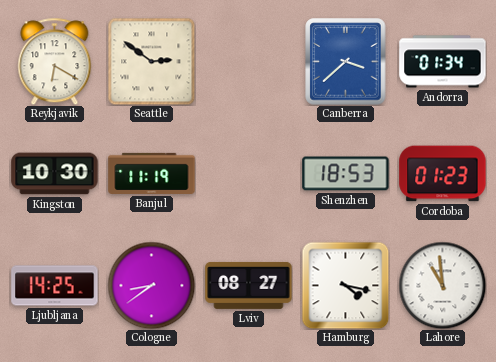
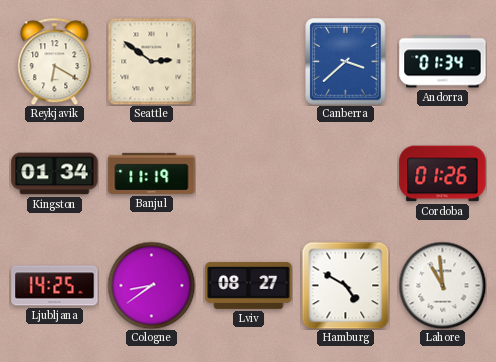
Kingston: 10:30 -> 01:34
Shenzhen: 18:53 -> none
Cordoba: 01:23 -> 01:26
Hamburg: 4:17 -> 4:50
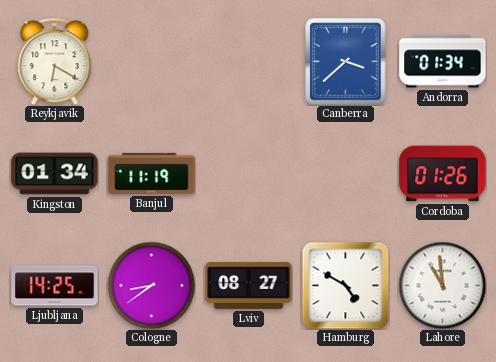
Seattle: 2:51 -> none
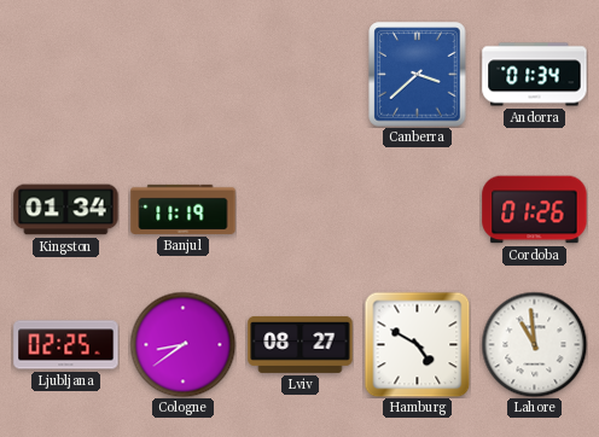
Reykjavik: 6:20 -> none
Ljubljana: 14:25 -> 02:25
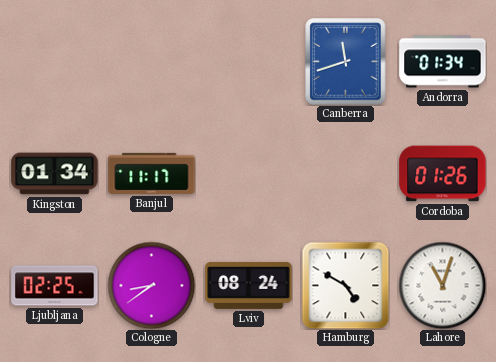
Canberra: 3:38 -> 11:42
Banjul: 11:19 -> 11:17
Lviv: 08:27 -> 08:24
Lahore: 10:59 -> 11:03
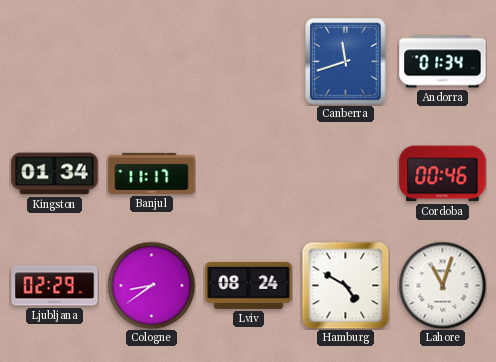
Cordoba: 01:26 -> 00:46
Ljubljana: 02:25 -> 02:29
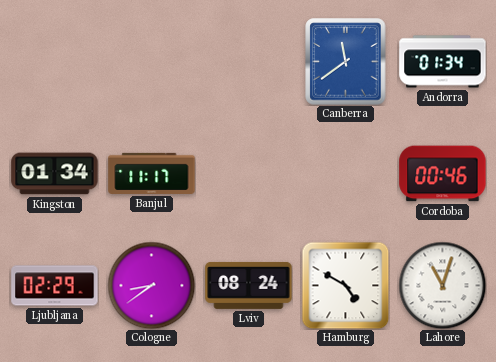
Canberra: 11:42 -> 11:39
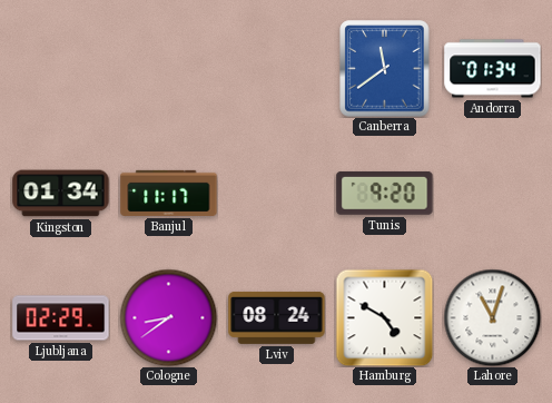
Tunis: none -> 9:20
Cordoba: 00:46 -> none
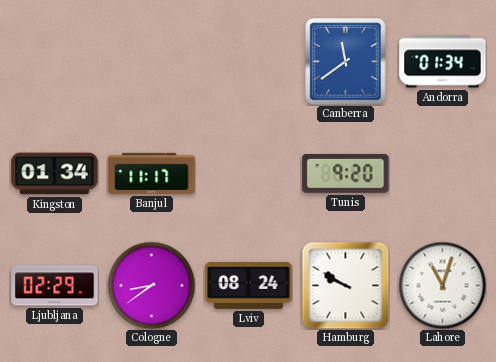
Hamburg: 4:50 -> 9:50
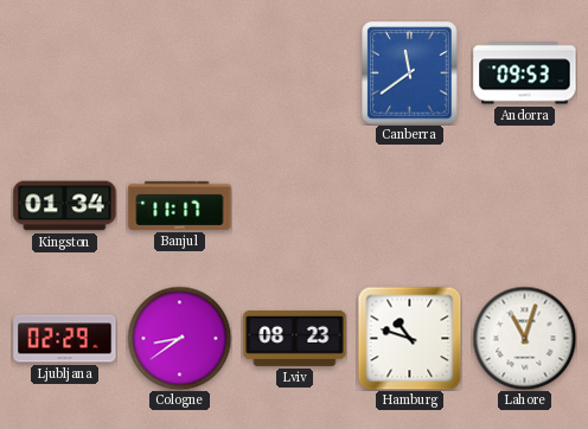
Andorra: 01:34 -> 09:53
Tunis: 9:20 -> none
Lviv: 08:24 -> 08:23
Hamburg: 9:50 -> 10:48
